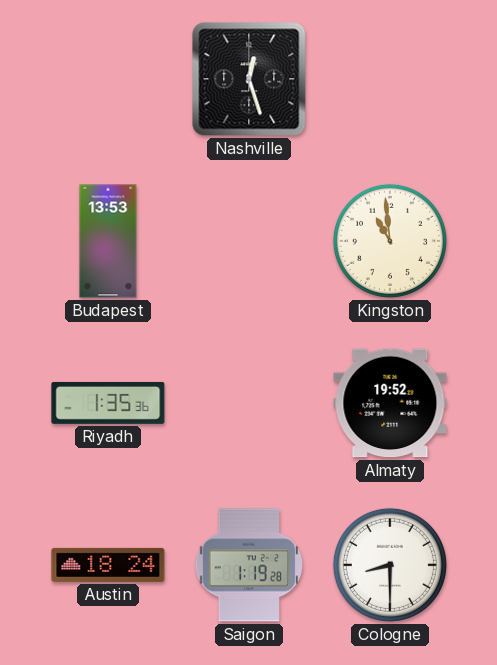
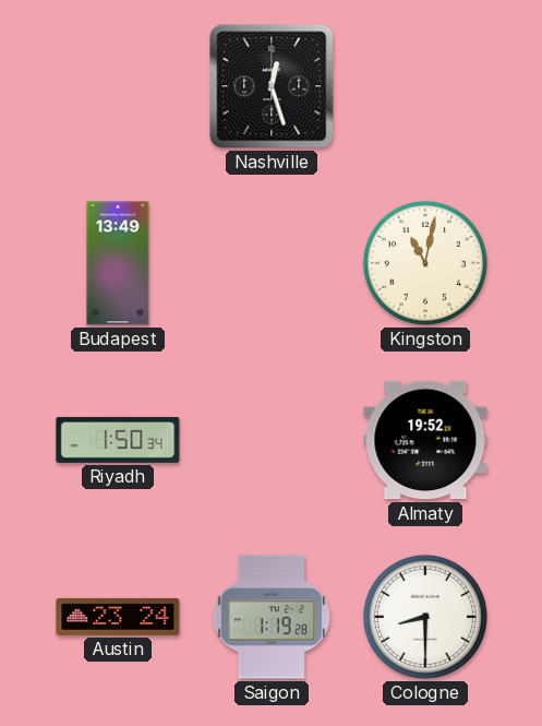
Budapest: 13:53 -> 13:49
Kingston: 10:59 -> 11:02
Riyadh: 1:35 -> 1:50
Austin: 18:24 -> 23:24
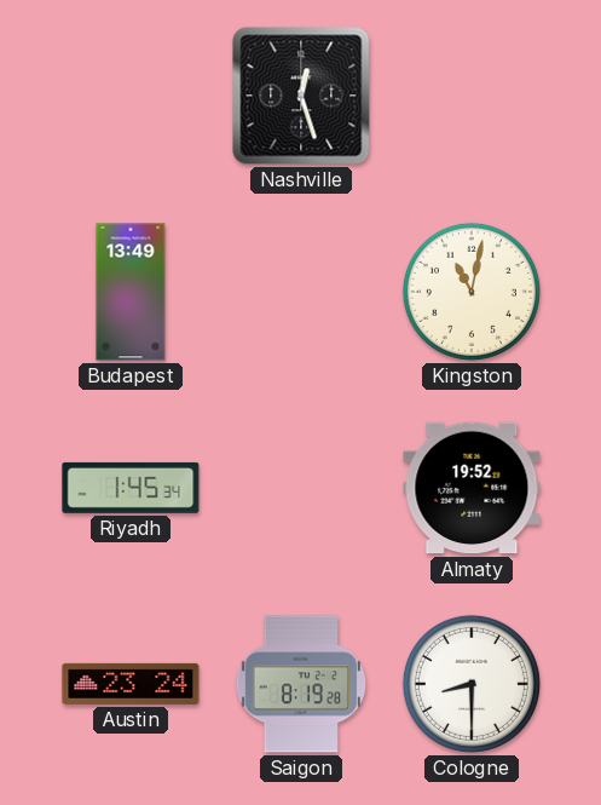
Riyadh: 1:50 -> 1:45
Saigon: 1:19 -> 8:19
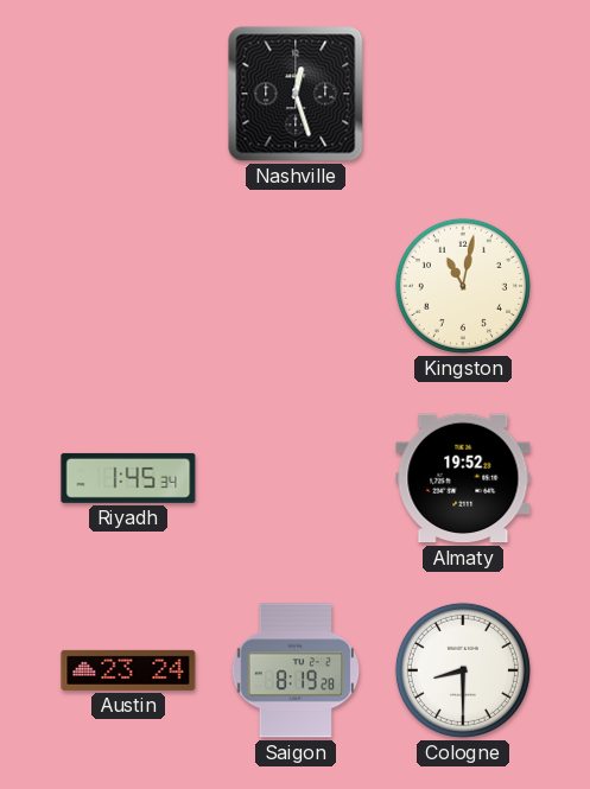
Budapest: 13:49 -> none
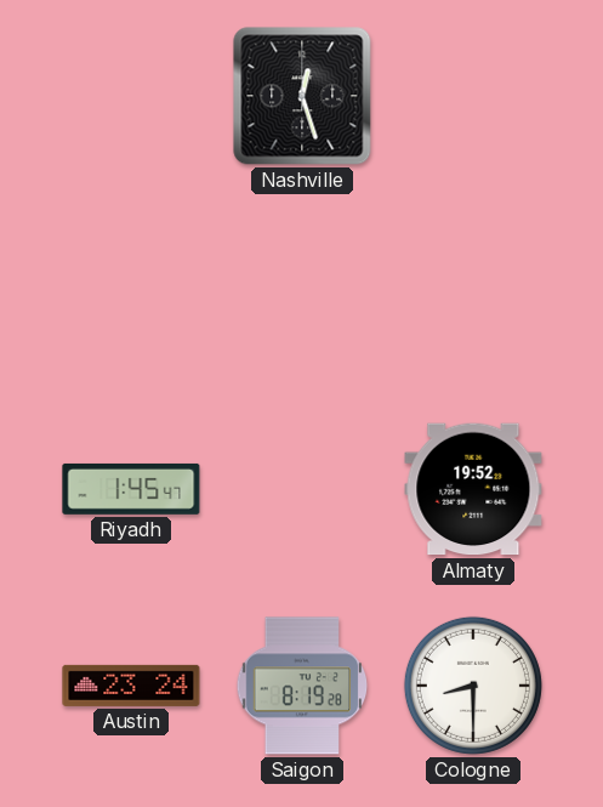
Kingston: 11:02 -> none
Riyadh: 1:45:34 -> 1:45:47
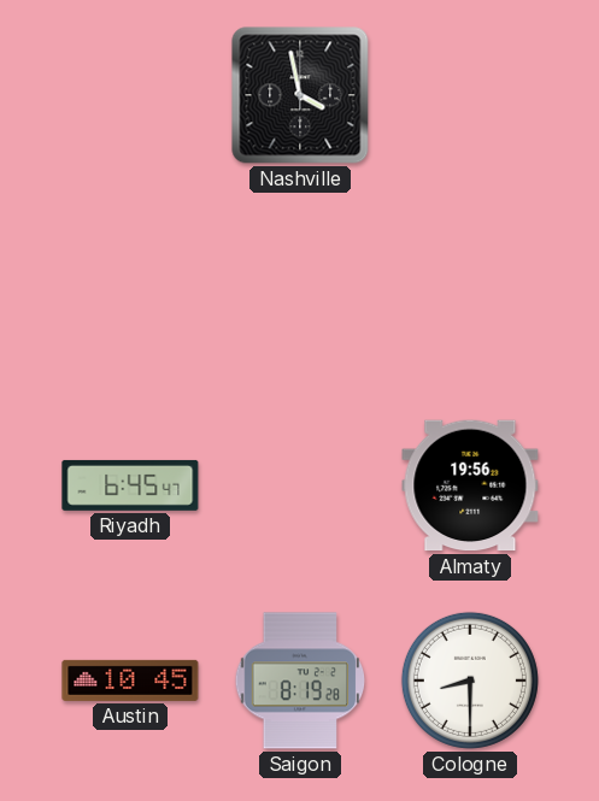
Nashville: 12:27 -> 3:58
Riyadh: 1:45 -> 6:45
Almaty: 19:52 -> 19:56
Austin: 23:24 -> 10:45
